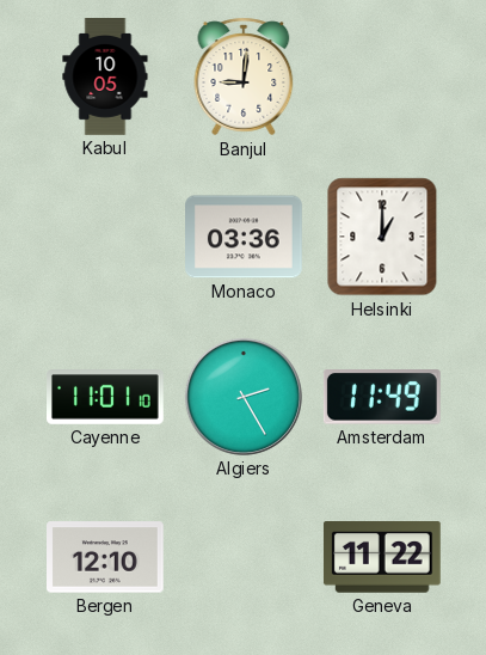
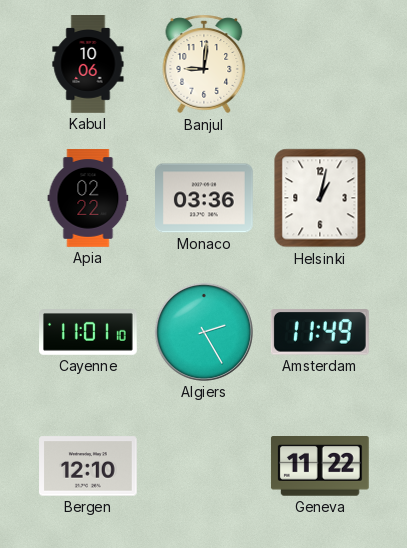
Kabul: 10:05 -> 10:06
Apia: none -> 02:22
Helsinki: 1:00 -> 1:02
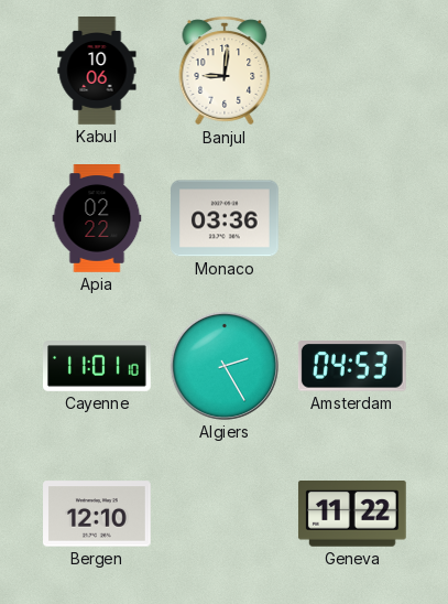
Helsinki: 1:02 -> none
Amsterdam: 11:49 -> 04:53
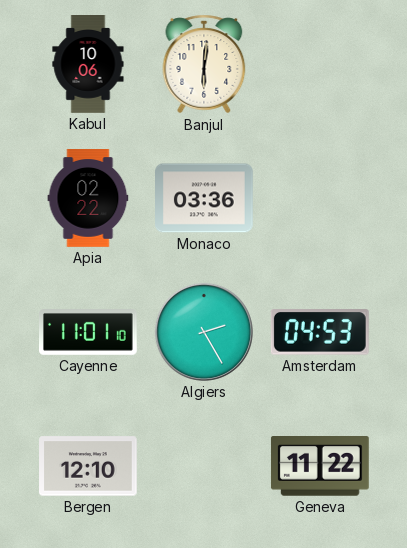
Banjul: 9:01 -> 6:01
